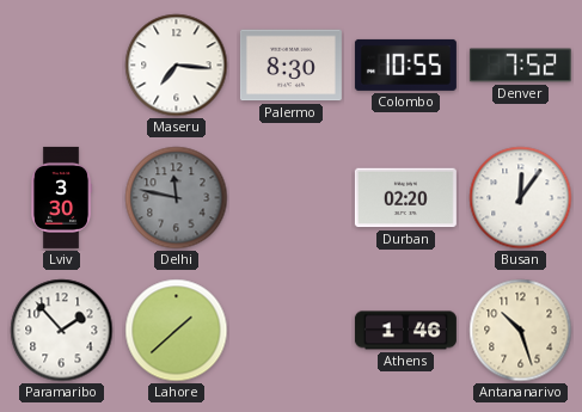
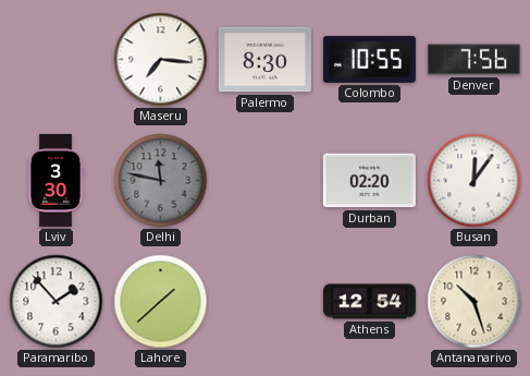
Denver: 7:52 -> 7:56
Athens: 1:46 -> 12:54
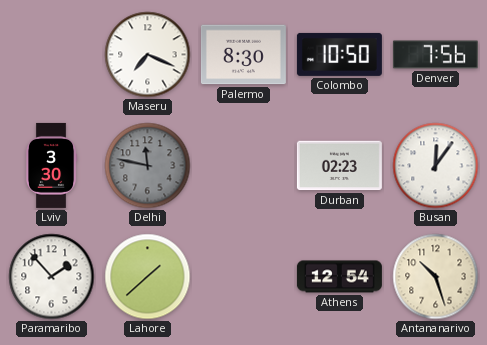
Maseru: 7:16 -> 7:19
Colombo: 10:55 -> 10:50
Durban: 02:20 -> 02:23
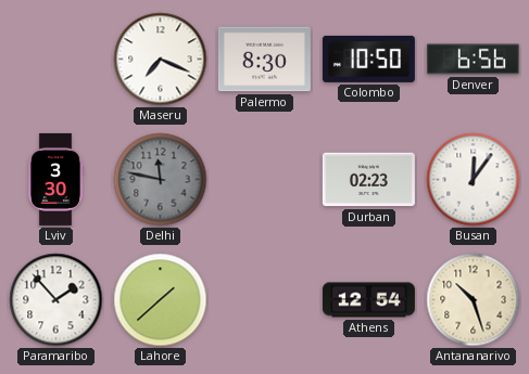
Denver: 7:56 -> 6:56
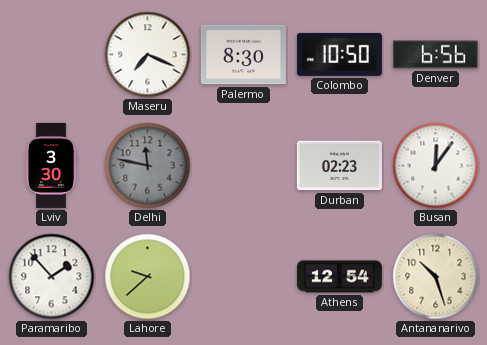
Lahore: 1:38 -> 9:38
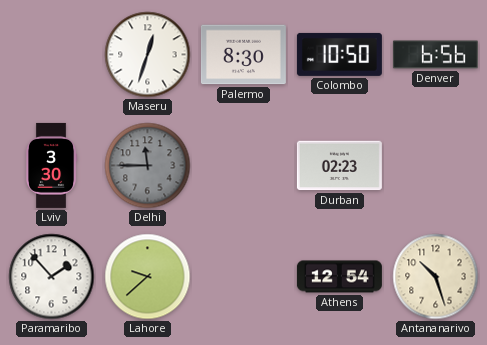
Maseru: 7:19 -> 12:33
Delhi: 11:47 -> 11:45
Busan: 12:06 -> none
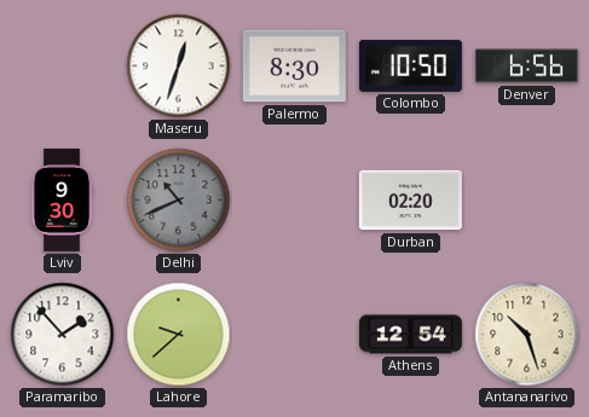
Lviv: 3:30 -> 9:30
Delhi: 11:45 -> 10:41
Durban: 02:23 -> 02:20
